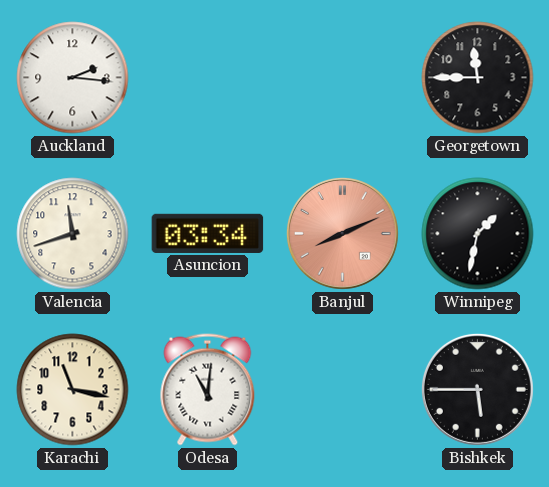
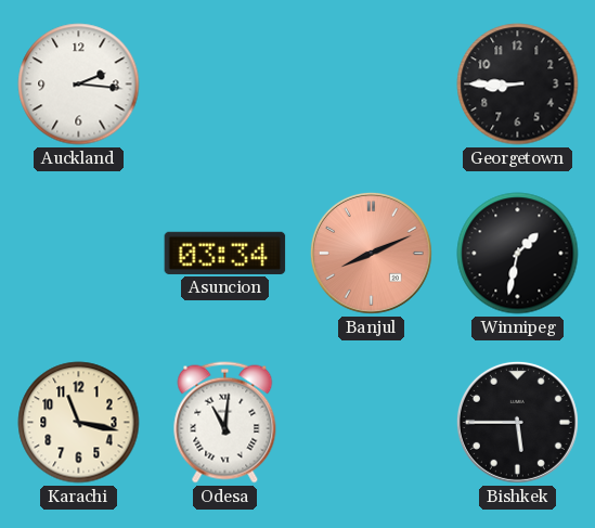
Georgetown: 11:45 -> 8:45
Valencia: 11:42 -> none
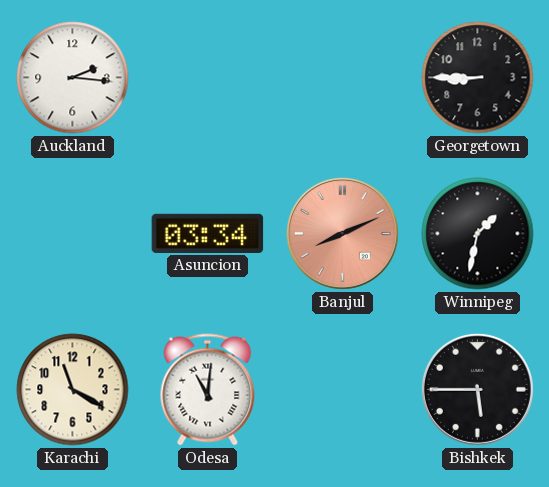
Karachi: 11:17 -> 11:20
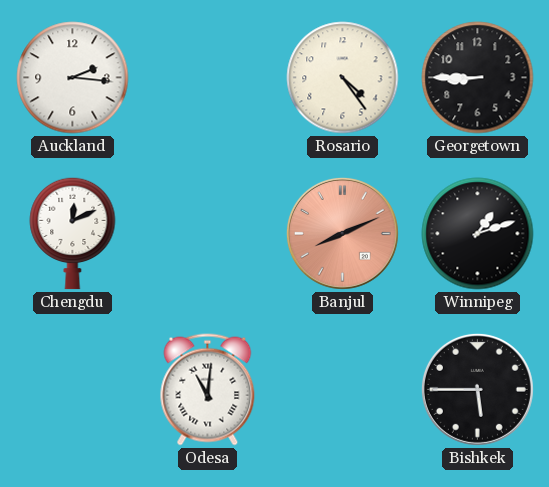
Rosario: none -> 4:24
Chengdu: none -> 12:11
Asuncion: 03:34 -> none
Winnipeg: 1:32 -> 1:12
Karachi: 11:20 -> none
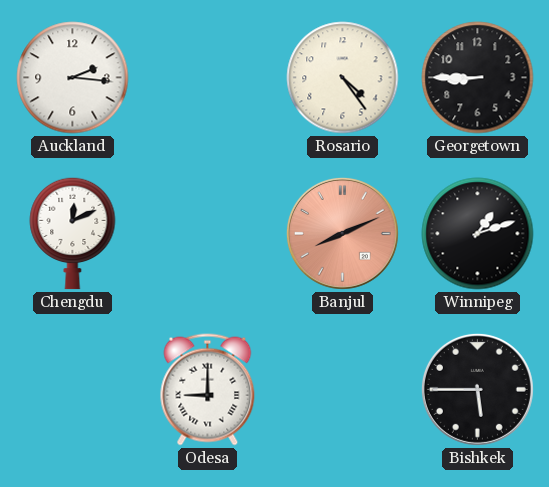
Odesa: 11:01 -> 9:00
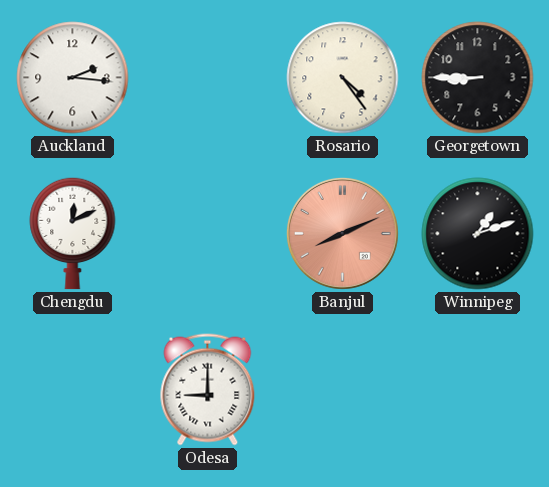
Bishkek: 5:45 -> none
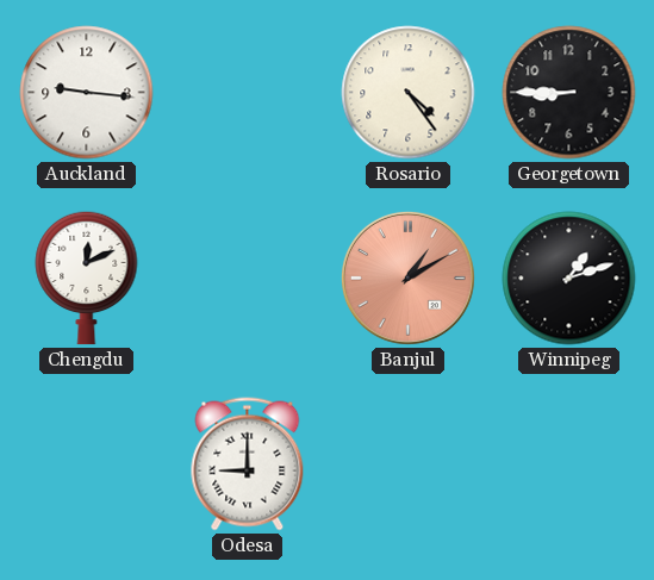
Auckland: 2:16 -> 9:16
Banjul: 8:11 -> 1:10
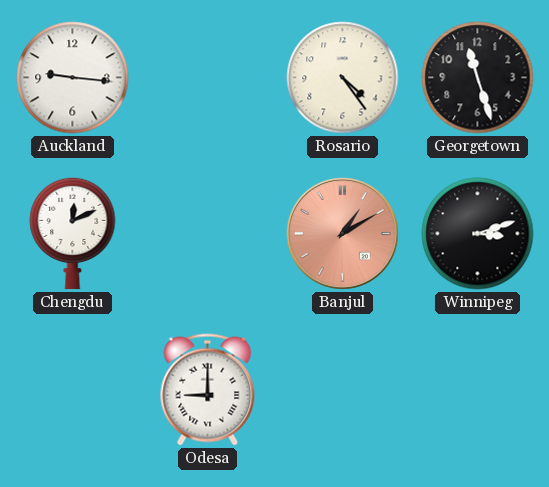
Georgetown: 8:45 -> 11:27
Winnipeg: 1:12 -> 3:12
